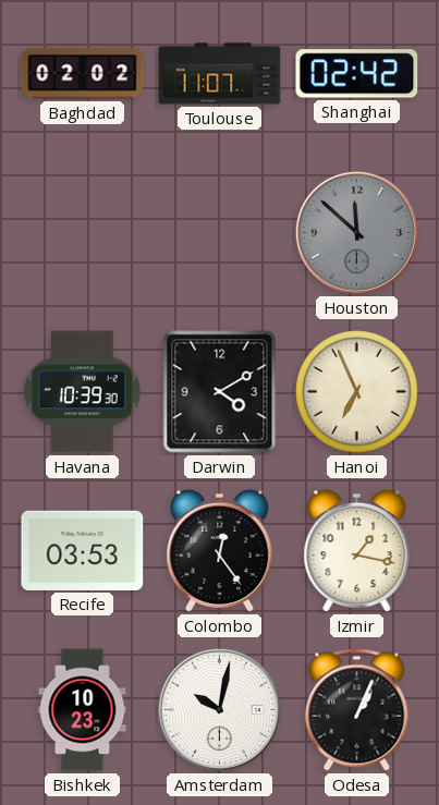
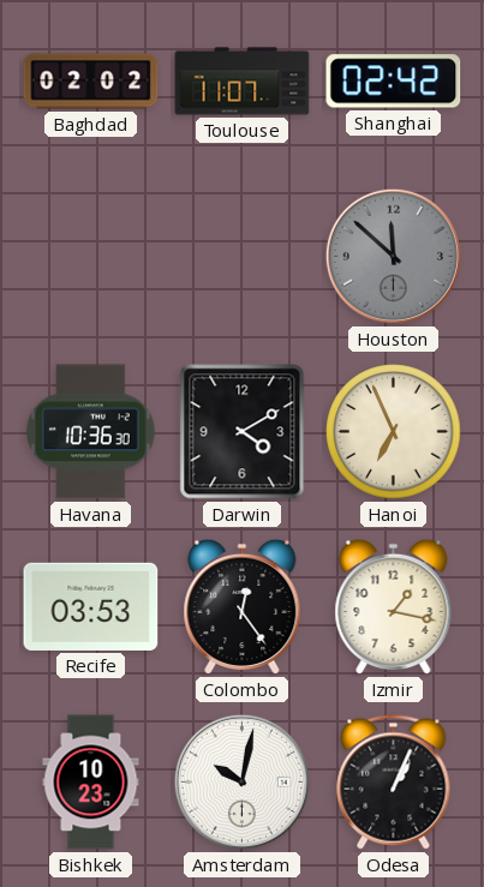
Havana: 10:39 -> 10:36
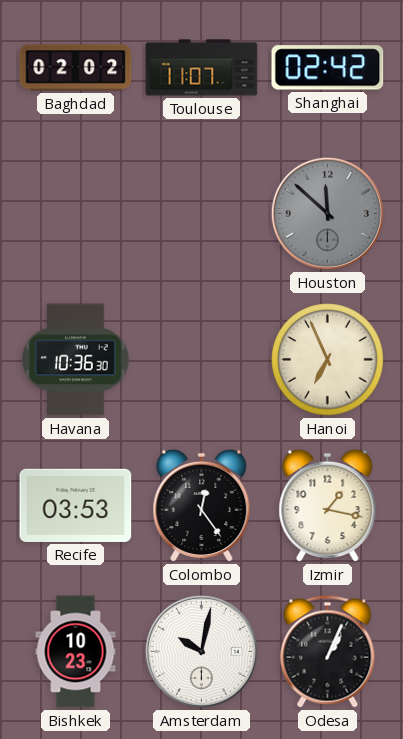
Darwin: 4:10 -> none
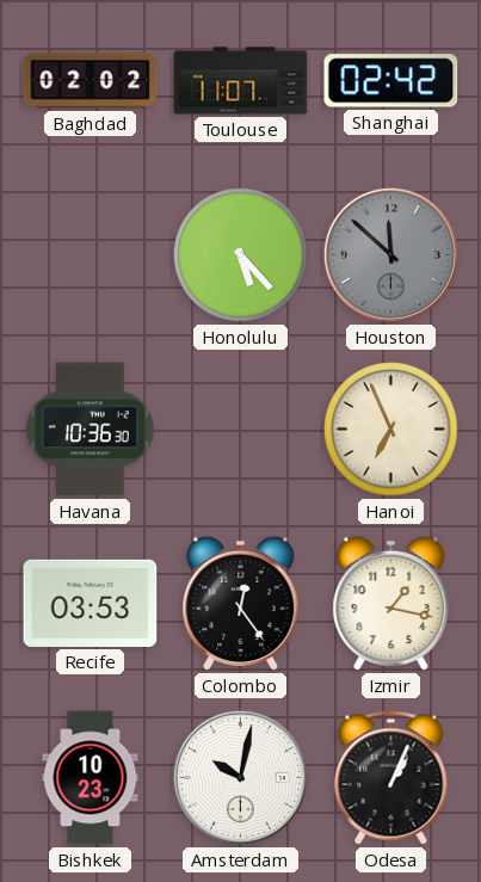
Honolulu: none -> 5:23
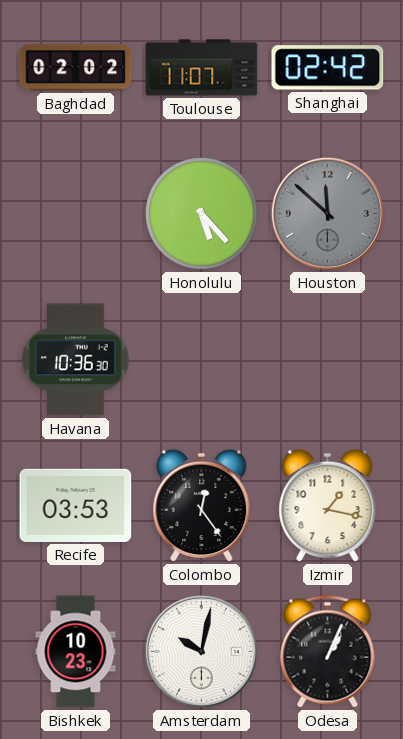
Hanoi: 6:56 -> none
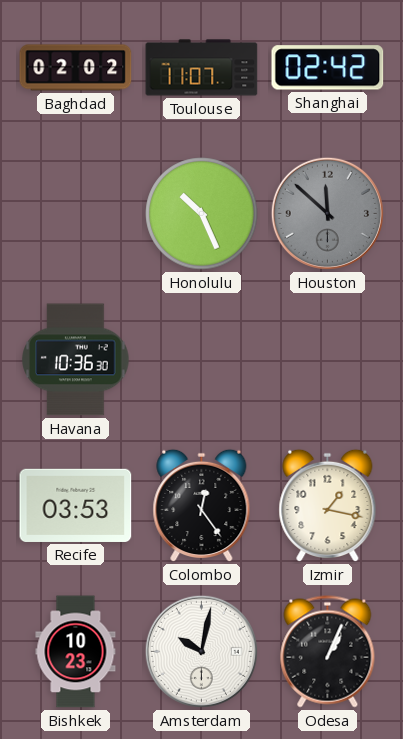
Honolulu: 5:23 -> 10:26
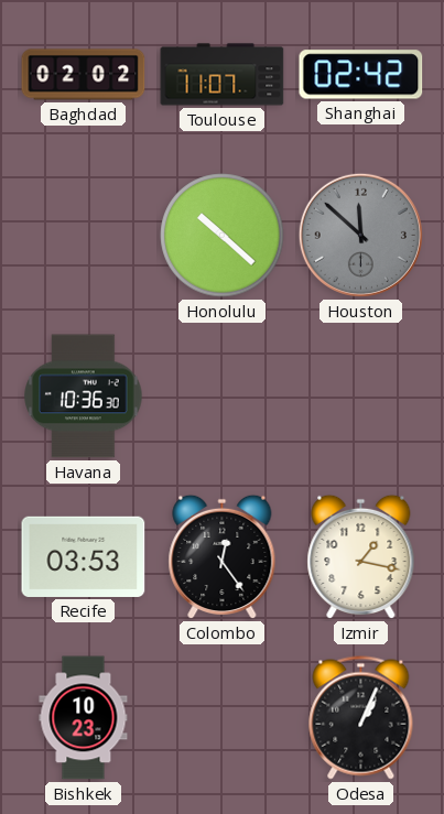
Honolulu: 10:26 -> 10:22
Amsterdam: 10:02 -> none
